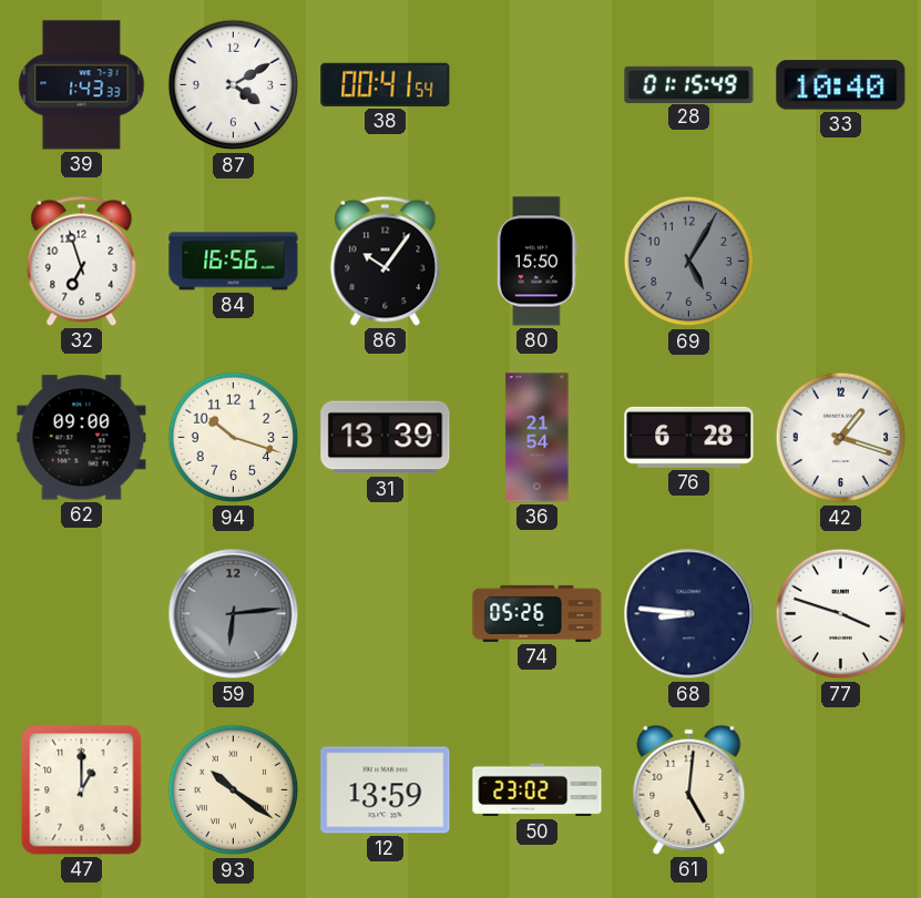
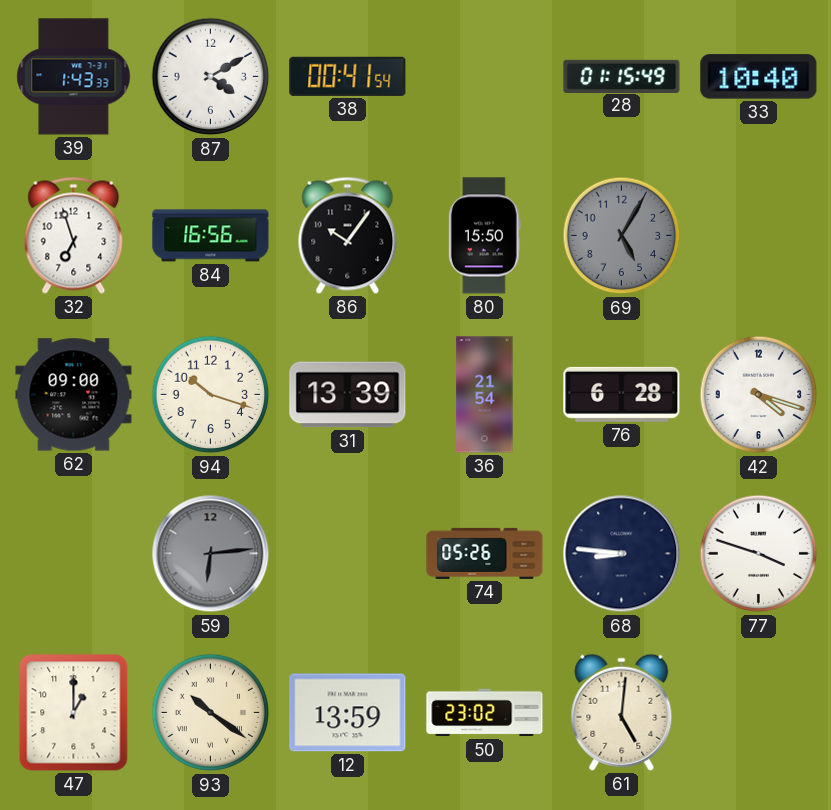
42: 1:18 -> 4:18
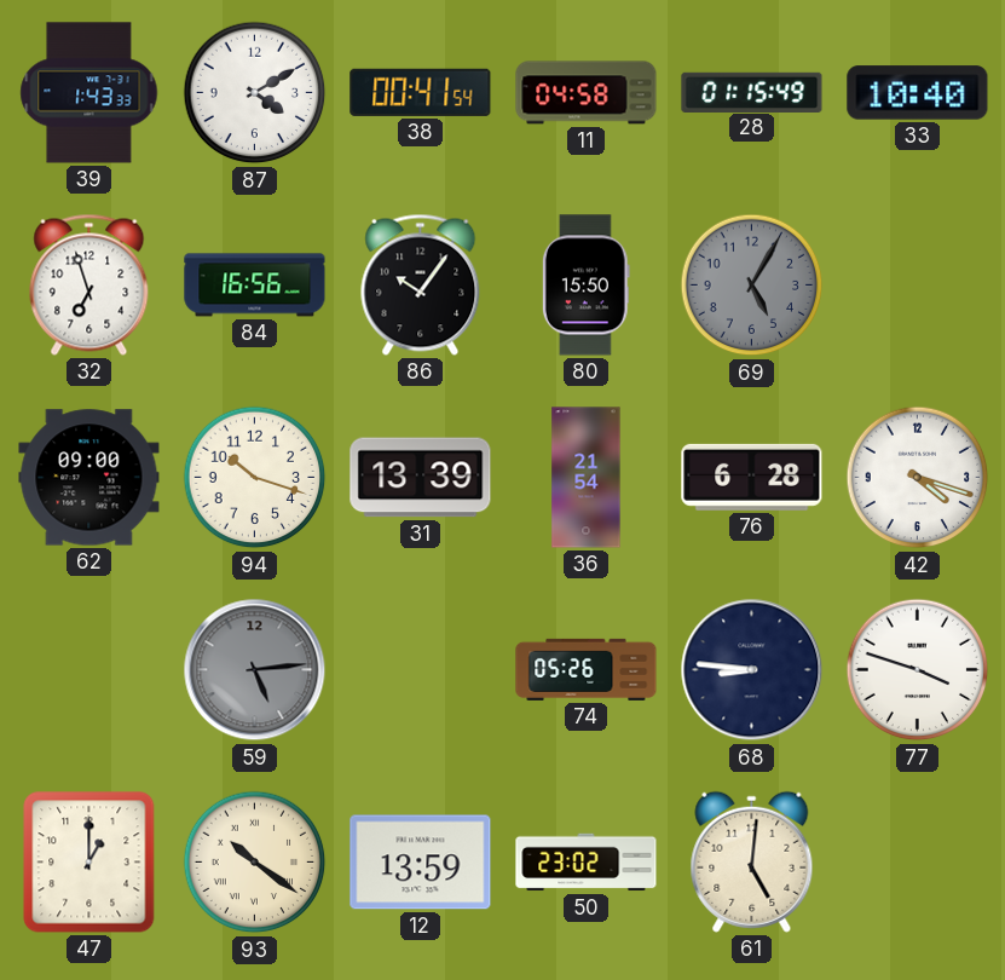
11: none -> 04:58
59: 6:14 -> 5:14
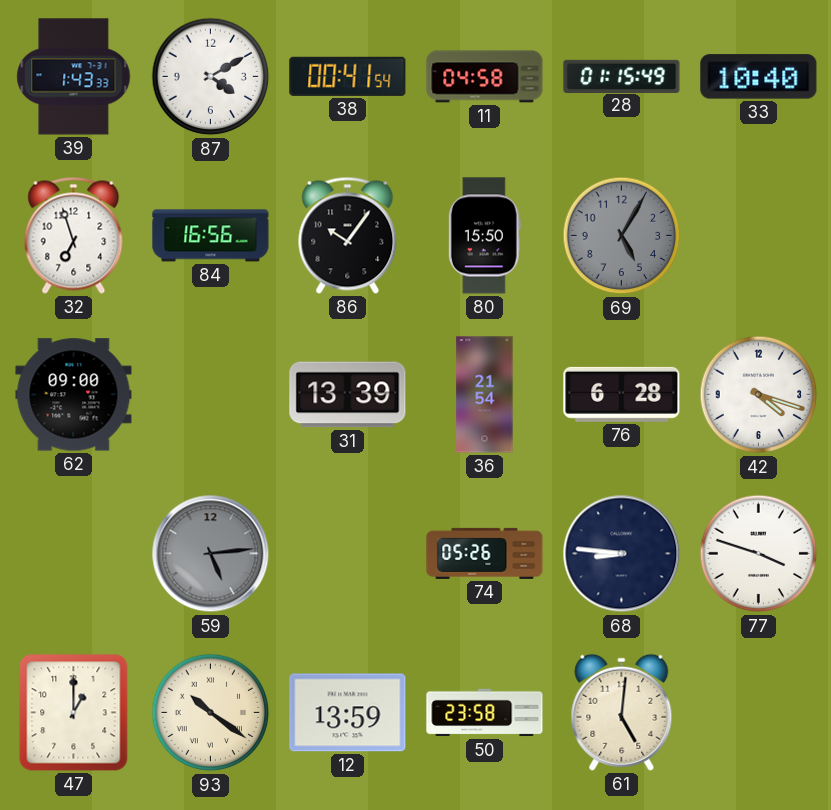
94: 10:18 -> none
50: 23:02 -> 23:58
